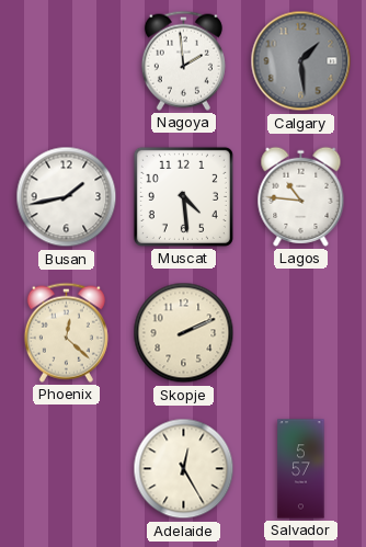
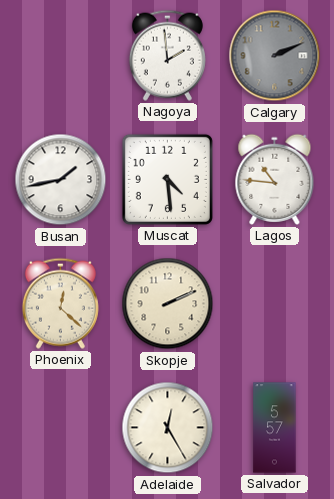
Calgary: 1:29 -> 2:11
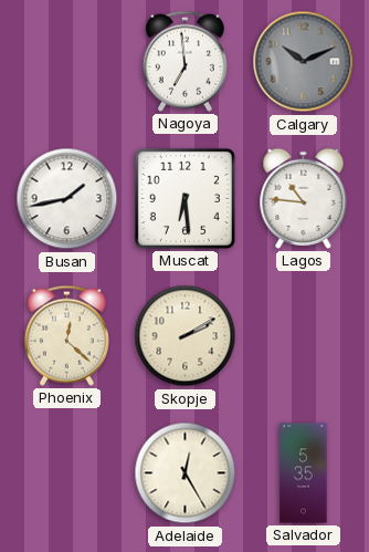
Nagoya: 1:59 -> 6:59
Calgary: 2:11 -> 10:11
Muscat: 4:29 -> 6:29
Skopje: 2:11 -> 2:10
Salvador: 5:57 -> 5:35
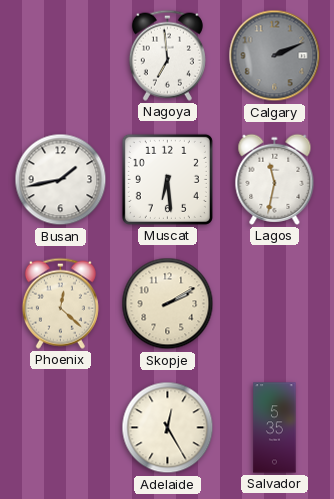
Calgary: 10:11 -> 2:11
Lagos: 10:46 -> 11:32
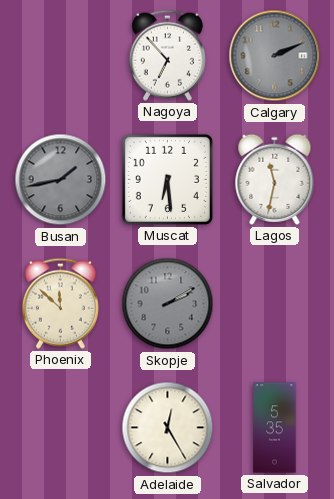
Nagoya: 6:59 -> 6:53
Busan dial: white -> grey
Phoenix: 12:22 -> 11:52
Skopje dial: cream -> grey
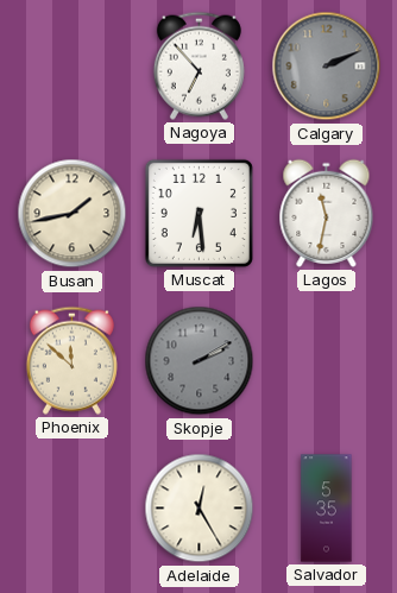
Busan dial: grey -> cream
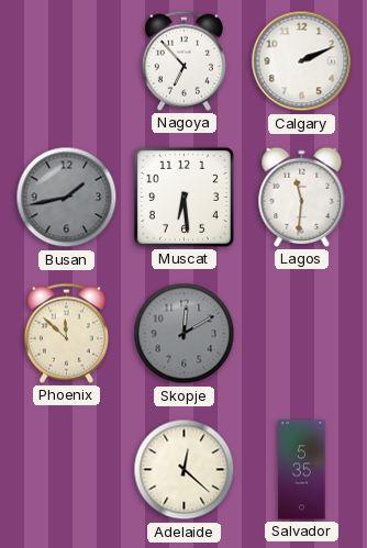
Calgary dial: grey -> white
Busan dial: cream -> grey
Lagos: 11:32 -> 11:31
Skopje: 2:10 -> 12:10
Adelaide: 12:25 -> 12:22
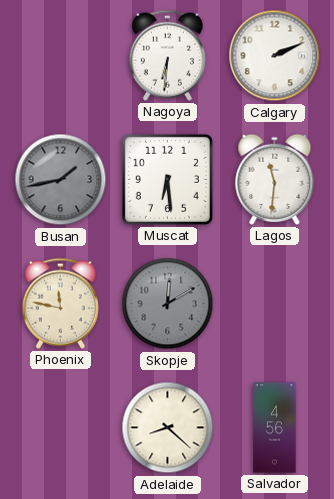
Nagoya: 6:53 -> 6:31
Phoenix: 11:52 -> 11:47
Adelaide: 12:22 -> 8:22
Salvador: 5:35 -> 4:56
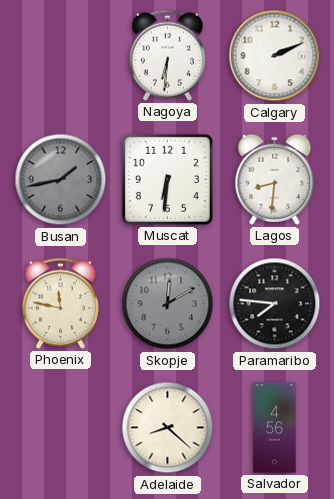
Muscat: 6:29 -> 6:31
Lagos: 11:31 -> 8:31
Paramaribo: none -> 7:46
